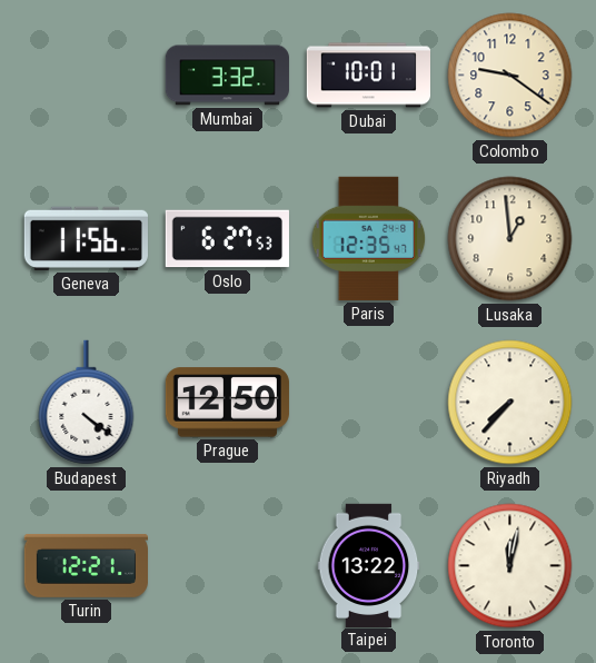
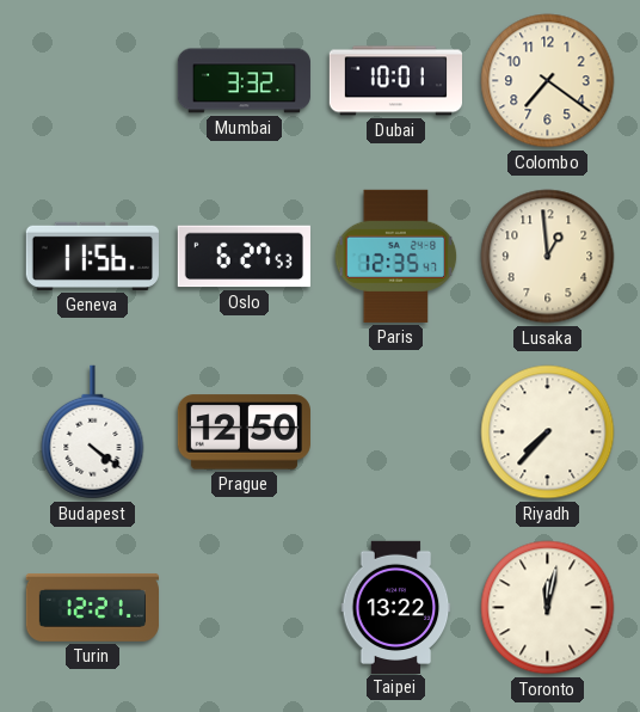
Colombo: 9:21 -> 7:21
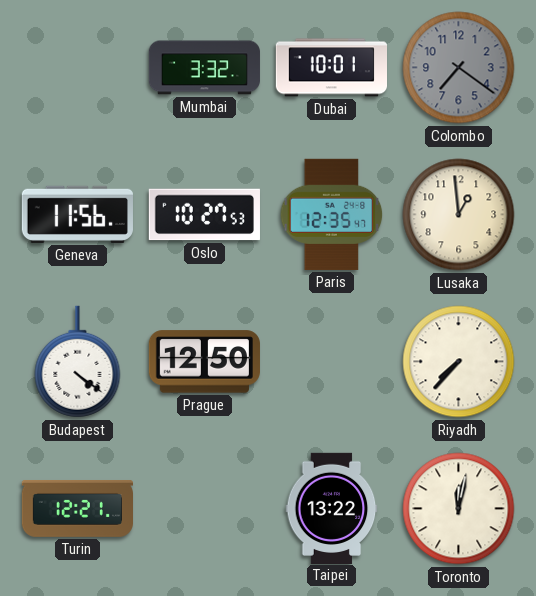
Colombo dial: cream -> grey
Oslo: 6:27 -> 10:27
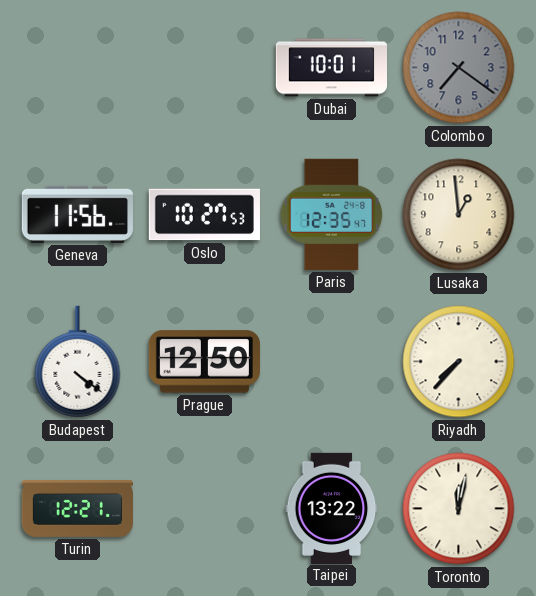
Mumbai: 3:32 -> none
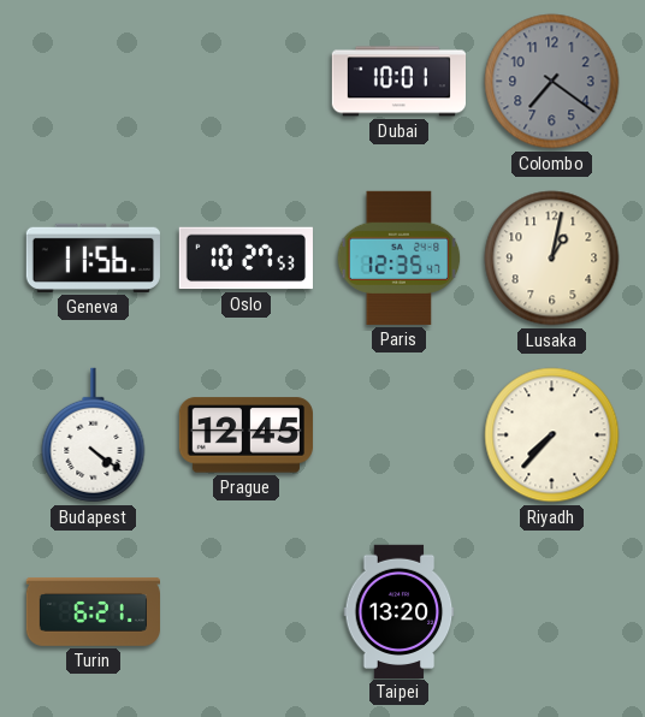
Lusaka: 12:59 -> 1:02
Prague: 12:50 -> 12:45
Turin: 12:21 -> 6:21
Taipei: 13:22 -> 13:20
Toronto: 12:02 -> none
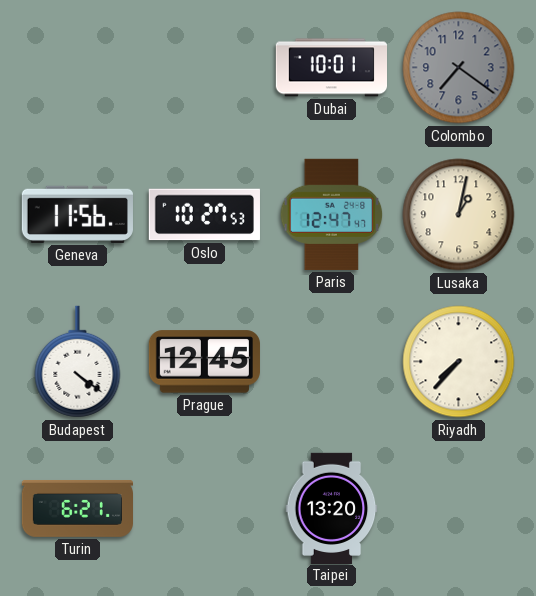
Paris: 12:35 -> 12:47
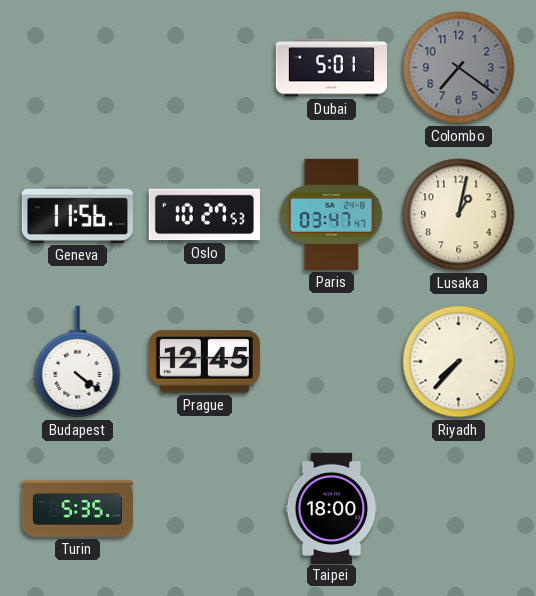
Dubai: 10:01 -> 5:01
Paris: 12:47 -> 03:47
Turin: 6:21 -> 5:35
Taipei: 13:20 -> 18:00
